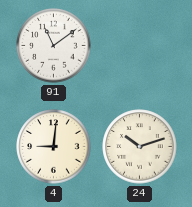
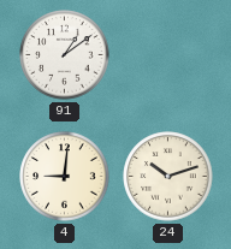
91: 11:09 -> 1:09
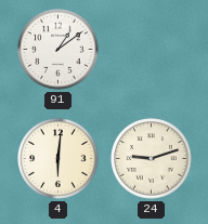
4: 9:01 -> 6:01
24: 10:12 -> 9:12
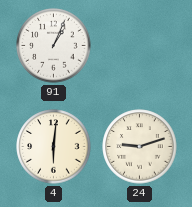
91: 1:09 -> 1:04
